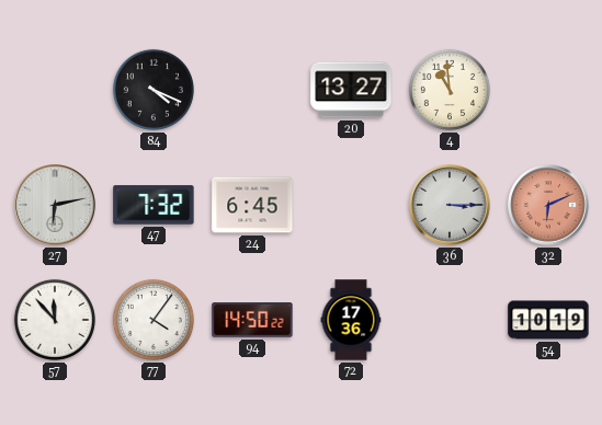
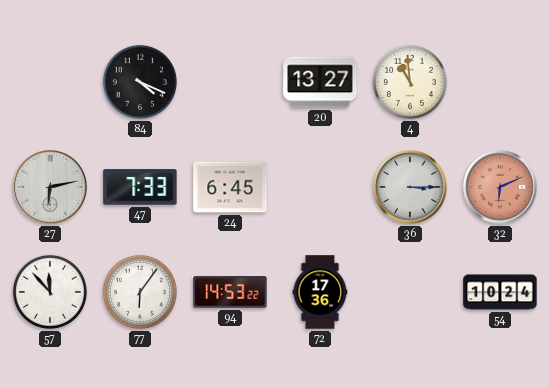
47: 7:32 -> 7:33
77: 4:06 -> 6:06
94: 14:50 -> 14:53
54: 10:19 -> 10:24
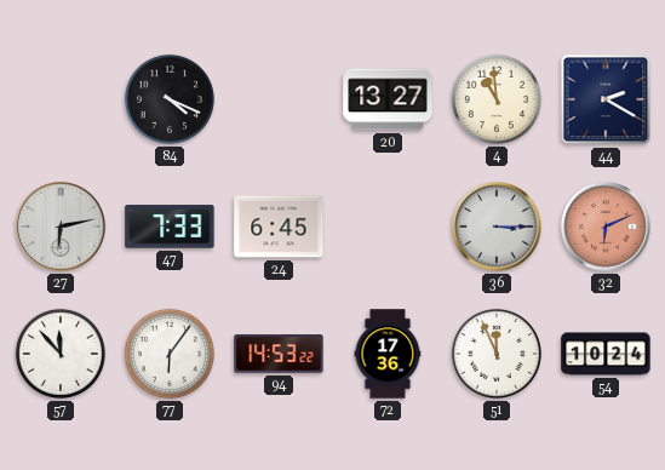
44: none -> 2:20
51: none -> 11:56
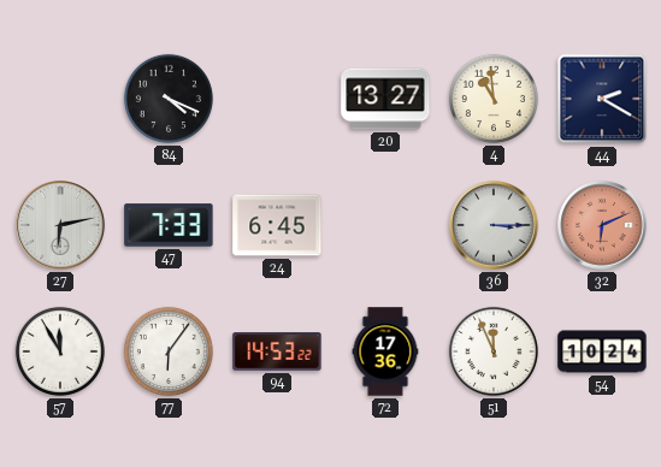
57: 11:53 -> 11:55
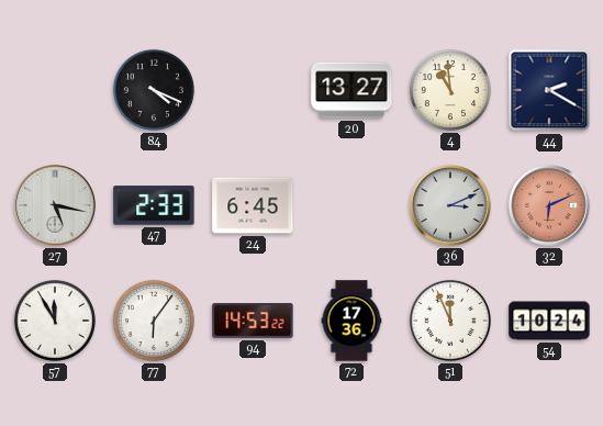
27: 6:13 -> 5:17
47: 7:33 -> 2:33
36: 3:15 -> 3:11
